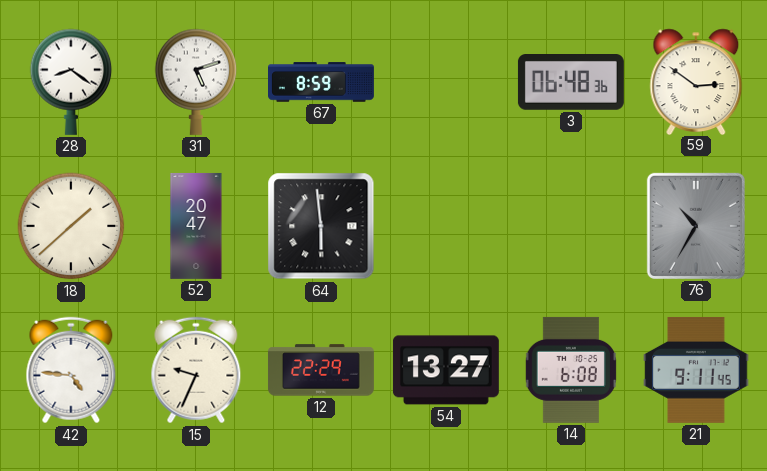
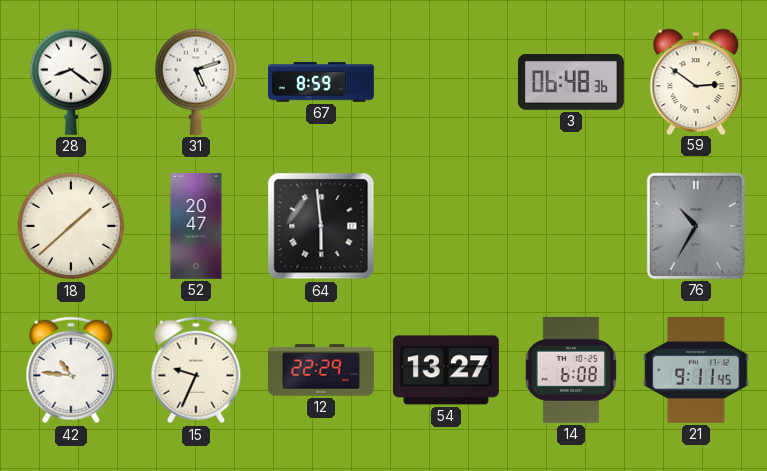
42: 4:46 -> 10:46
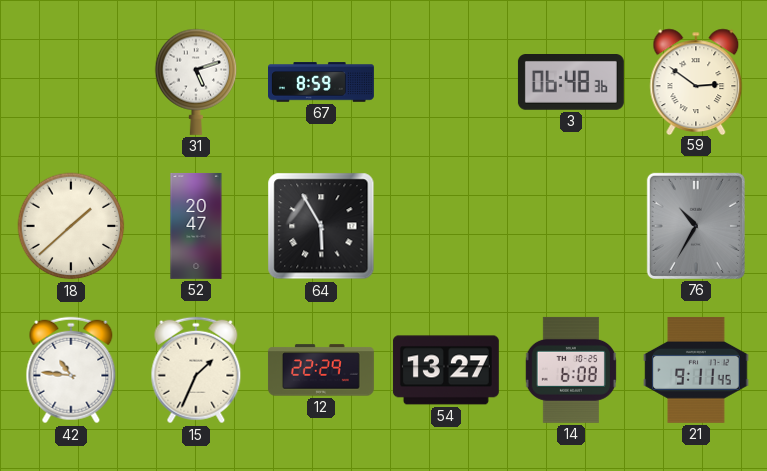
28: 8:21 -> none
64: 5:59 -> 5:55
15: 9:34 -> 1:34
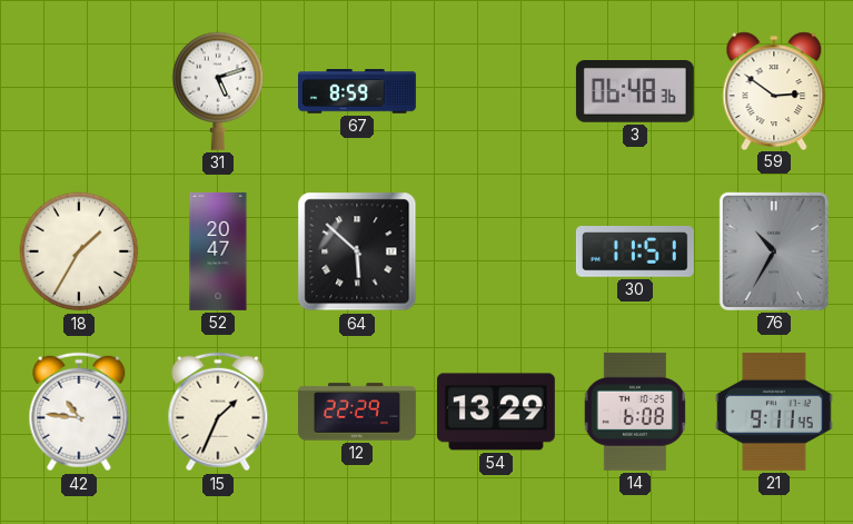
18: 1:38 -> 1:35
64: 5:55 -> 5:52
30: none -> 11:51
54: 13:27 -> 13:29
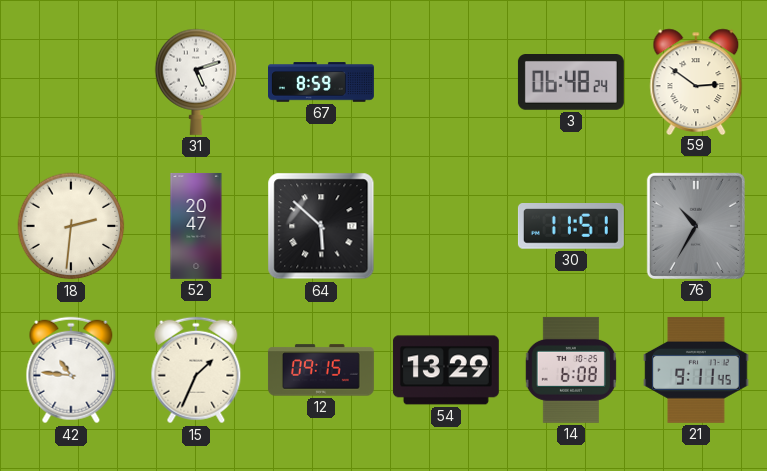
3: 06:48:36 -> 06:48:24
18: 1:35 -> 2:31
12: 22:29 -> 09:15
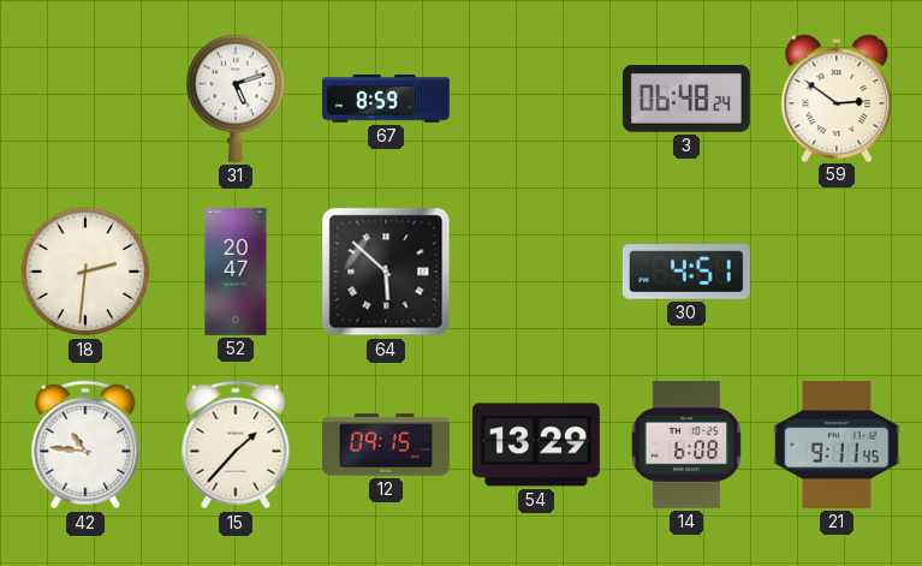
30: 11:51 -> 4:51
76: 10:35 -> none
15: 1:34 -> 1:37
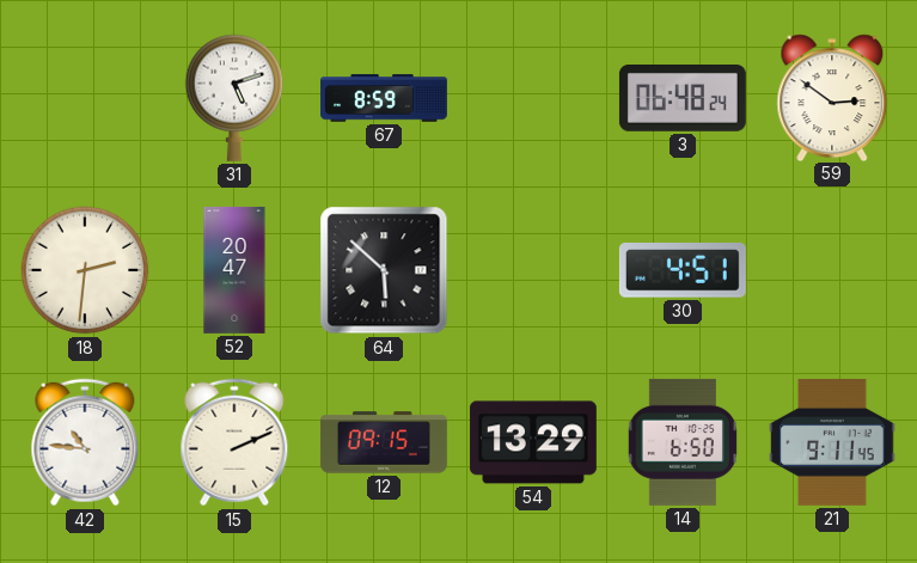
15: 1:37 -> 2:11
14: 6:08 -> 6:50
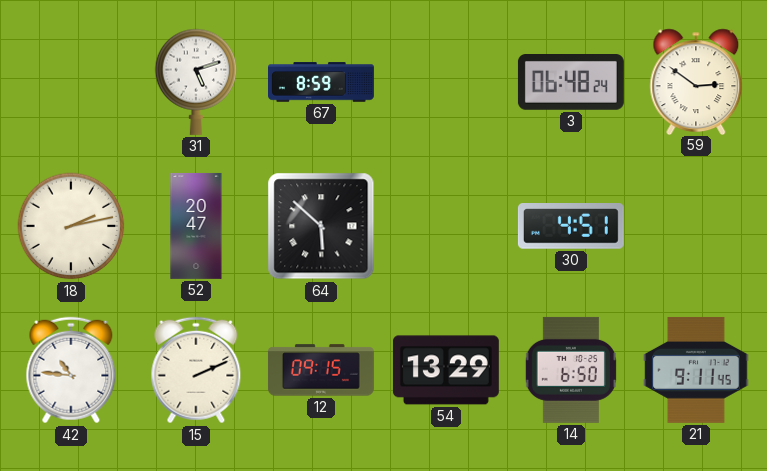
18: 2:31 -> 2:13
